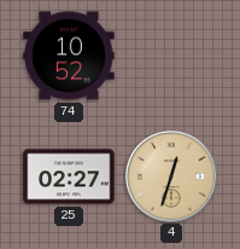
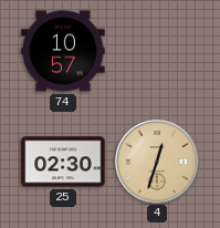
74: 10:52 -> 10:57
25: 02:27 -> 02:30
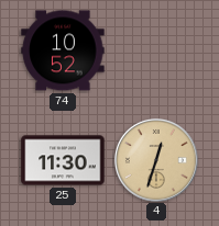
74: 10:57 -> 10:52
25: 02:30 -> 11:30
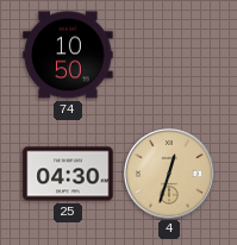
74: 10:52 -> 10:50
25: 11:30 -> 04:30
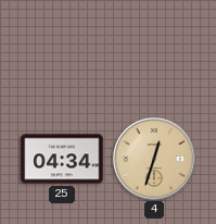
74: 10:50 -> none
25: 04:30 -> 04:34
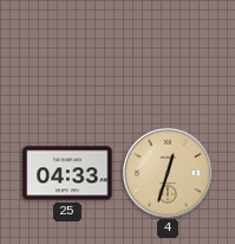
25: 04:34 -> 04:33
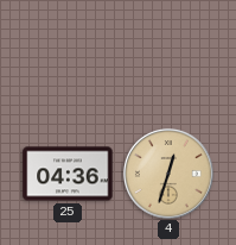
25: 04:33 -> 04:36
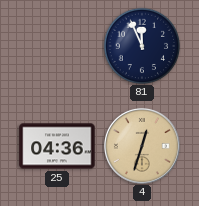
81: none -> 11:56
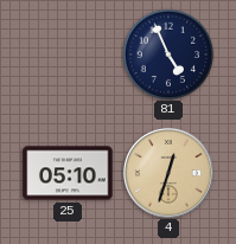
81: 11:56 -> 4:56
25: 04:36 -> 05:10
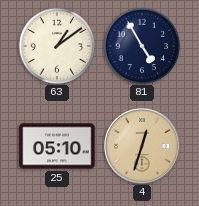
63: none -> 1:09
81: 4:56 -> 4:55
